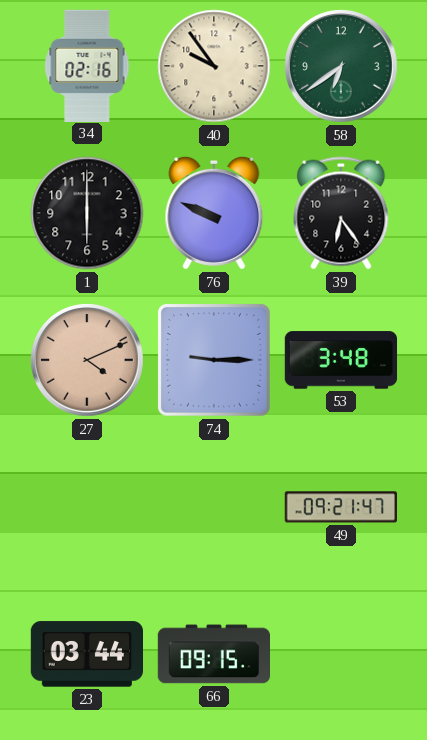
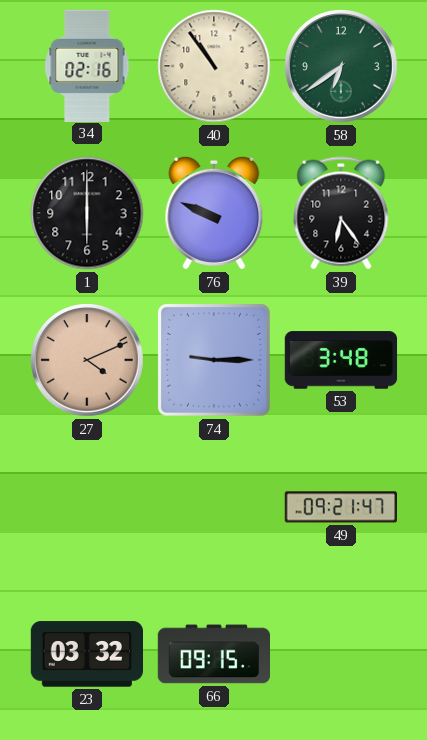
40: 9:54 -> 10:54
23: 03:44 -> 03:32
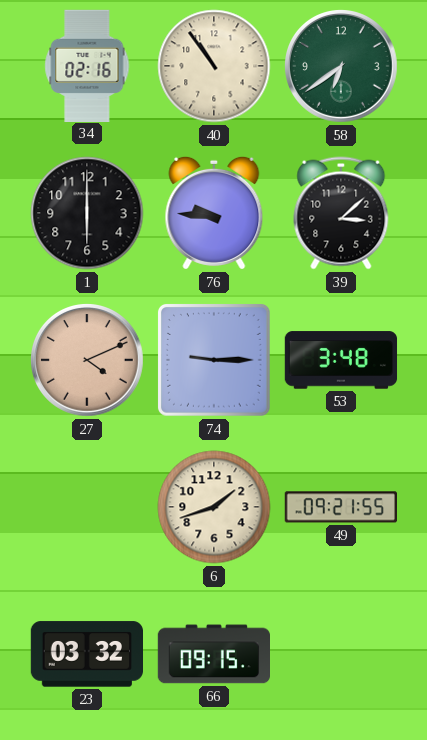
76: 9:49 -> 9:46
39: 6:24 -> 3:08
6: none -> 1:42
49: 09:21:47 -> 09:21:55
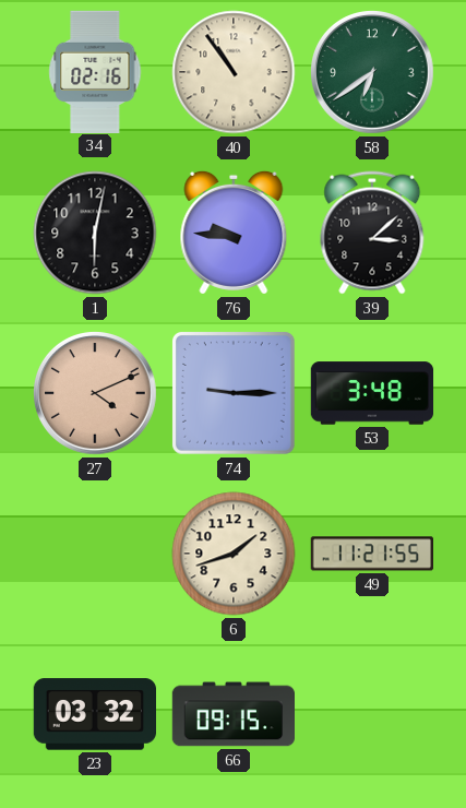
1: 6:00 -> 6:02
49: 09:21 -> 11:21
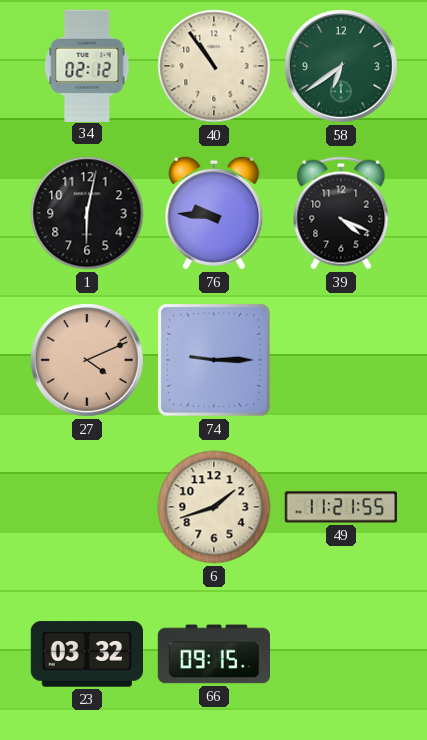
34: 02:16 -> 02:12
39: 3:08 -> 4:19
53: 3:48 -> none
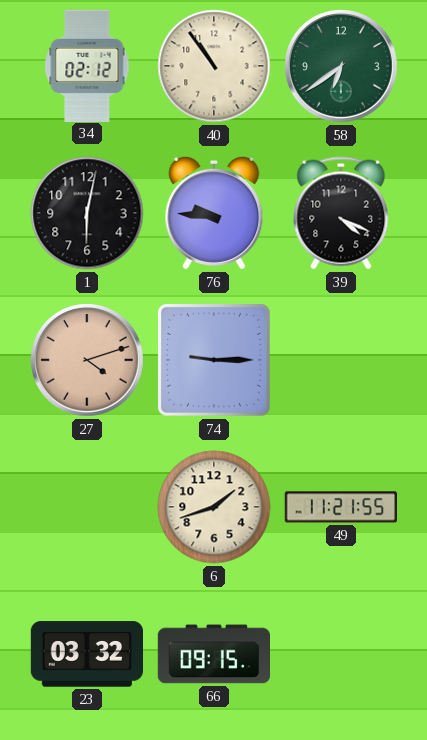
27: 4:11 -> 4:12
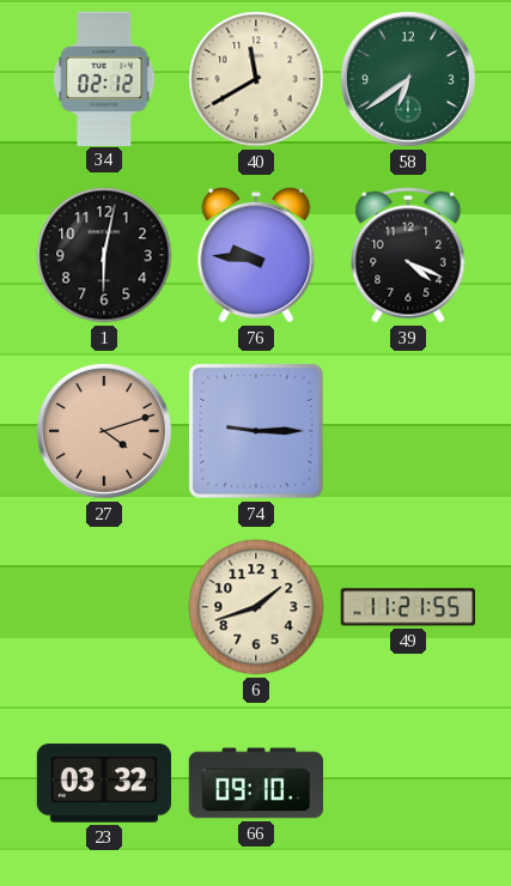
40: 10:54 -> 11:40
66: 09:15 -> 09:10
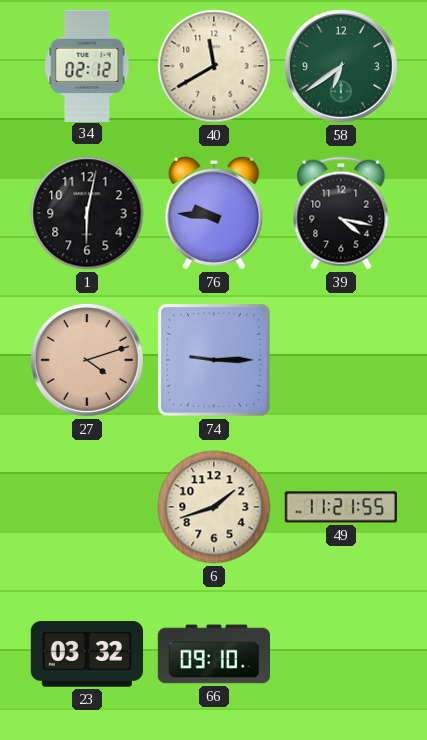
39: 4:19 -> 4:17
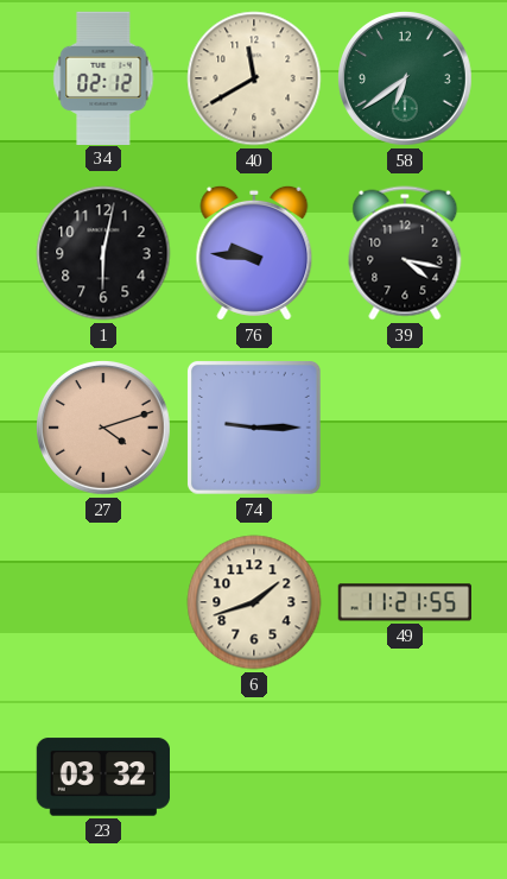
66: 09:10 -> none
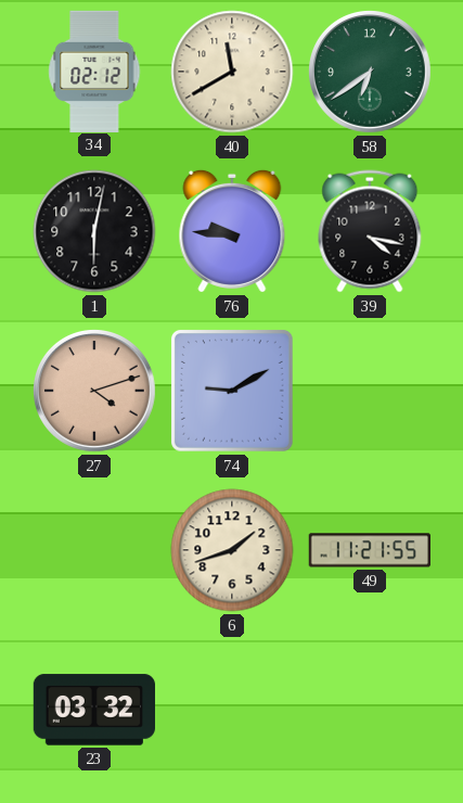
74: 9:15 -> 9:10
